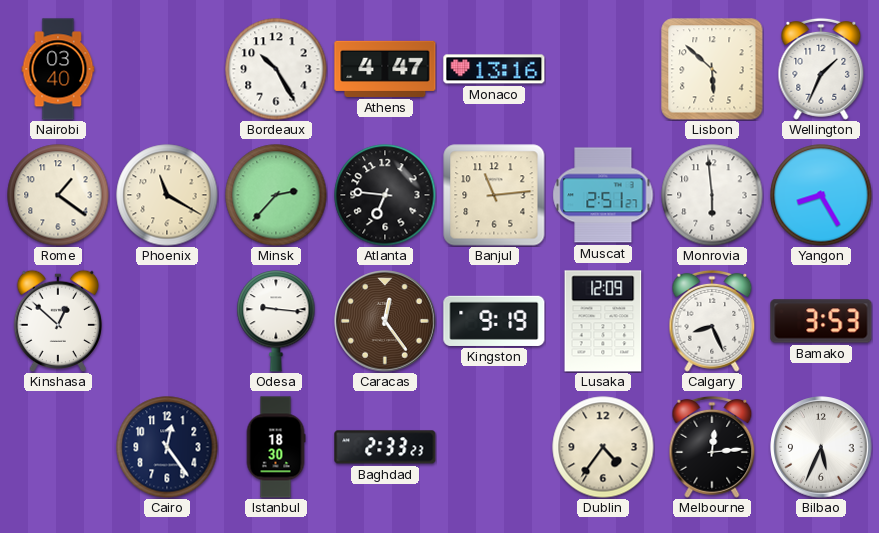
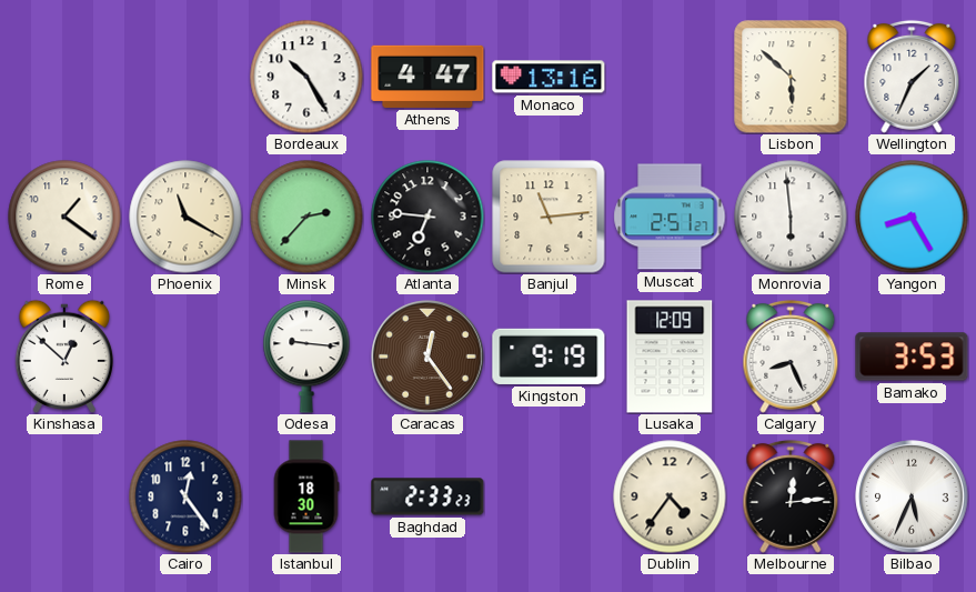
Nairobi: 03:40 -> none
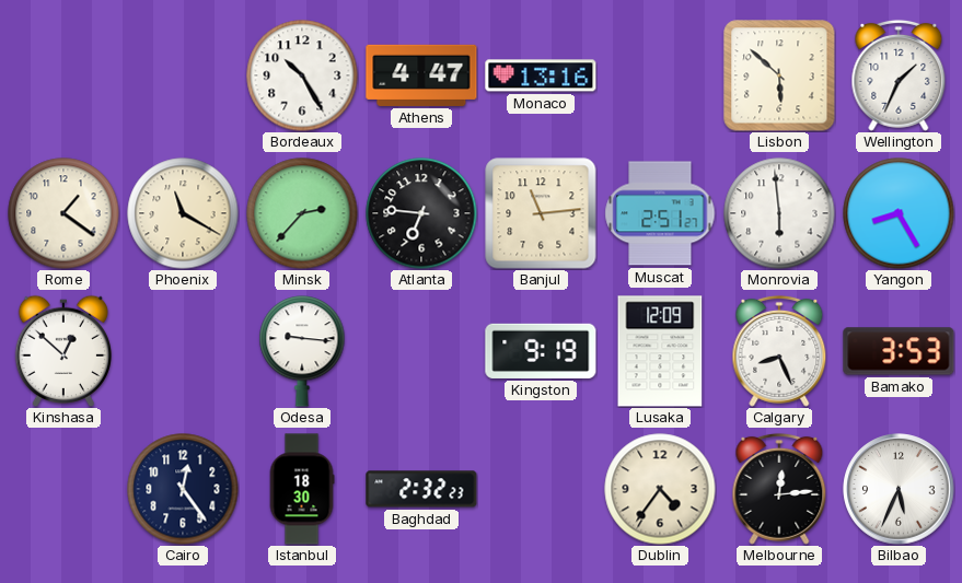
Caracas: 12:24 -> none
Baghdad: 2:33 -> 2:32
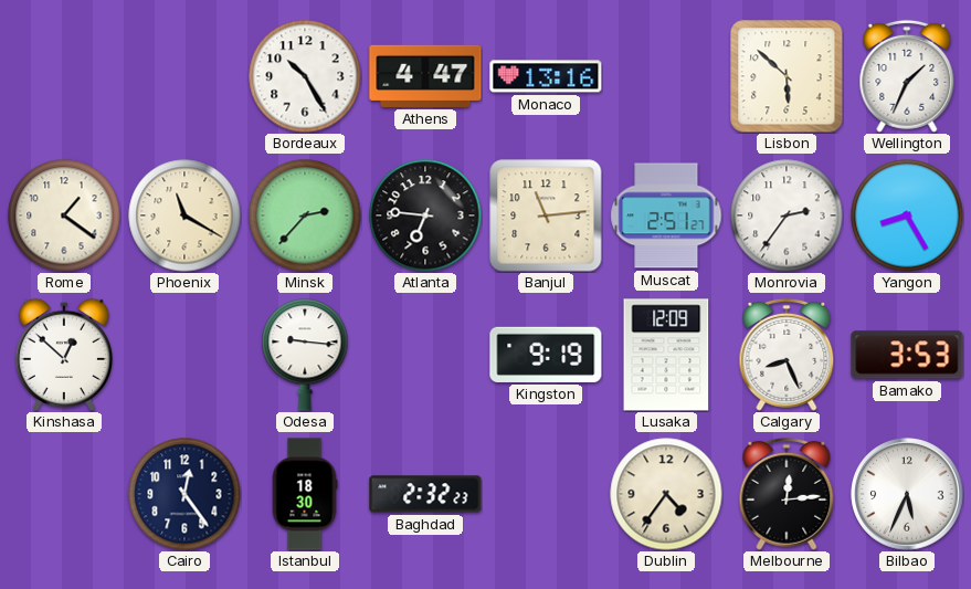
Monrovia: 5:59 -> 2:36
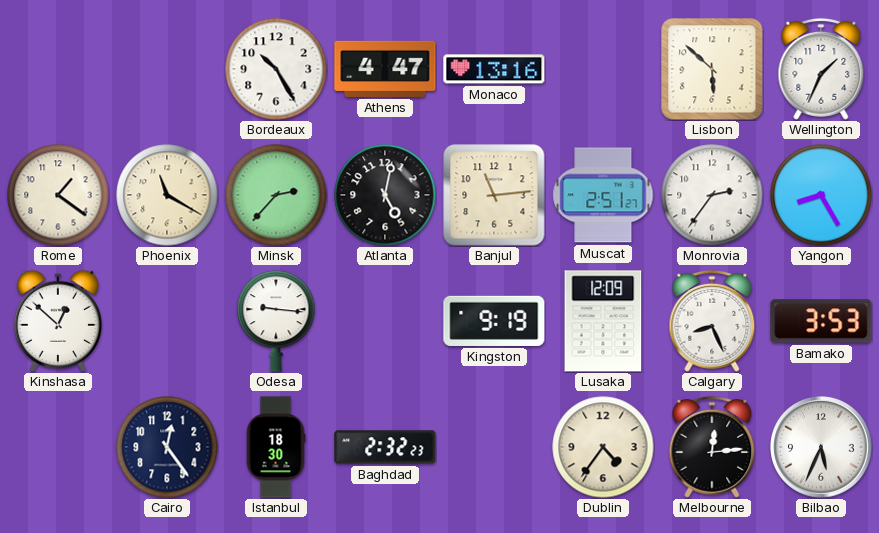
Atlanta: 6:46 -> 5:02
